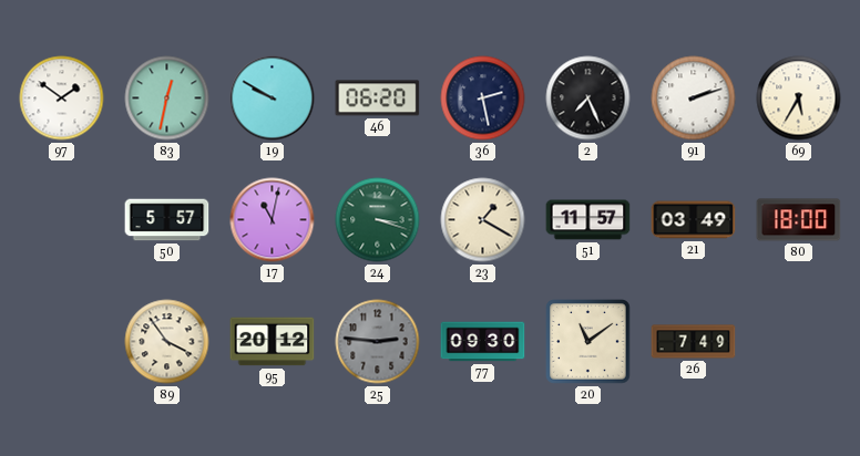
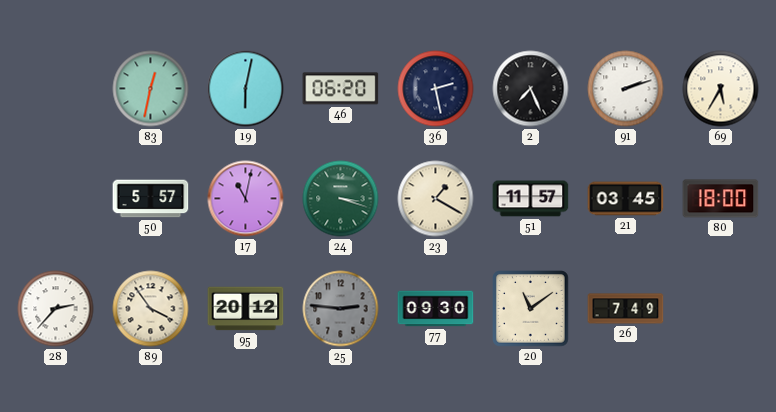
97: 1:51 -> none
19: 9:50 -> 6:02
21: 03:49 -> 03:45
28: none -> 2:37
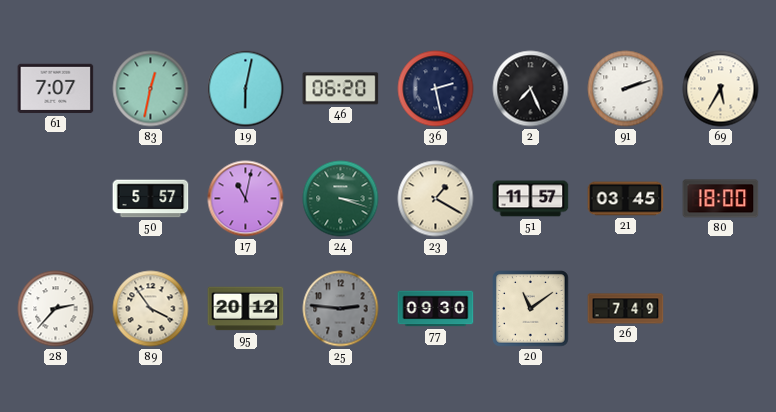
61: none -> 7:07
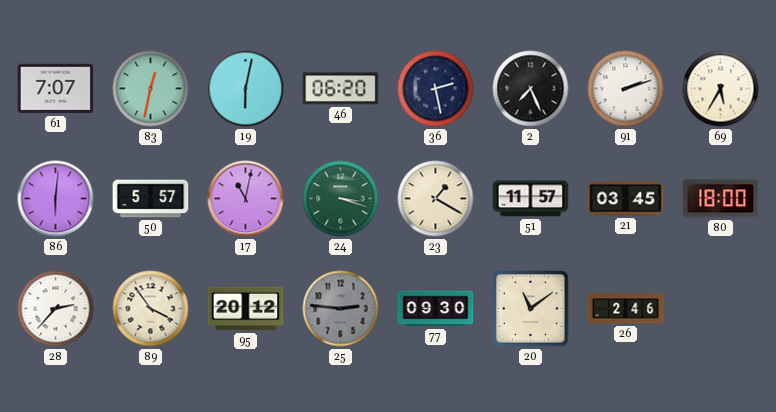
86: none -> 6:01
26: 7:49 -> 2:46
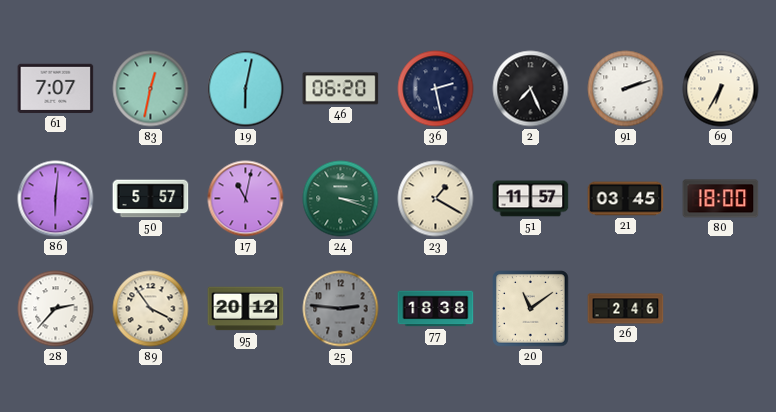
69: 5:35 -> 6:35
77: 09:30 -> 18:38
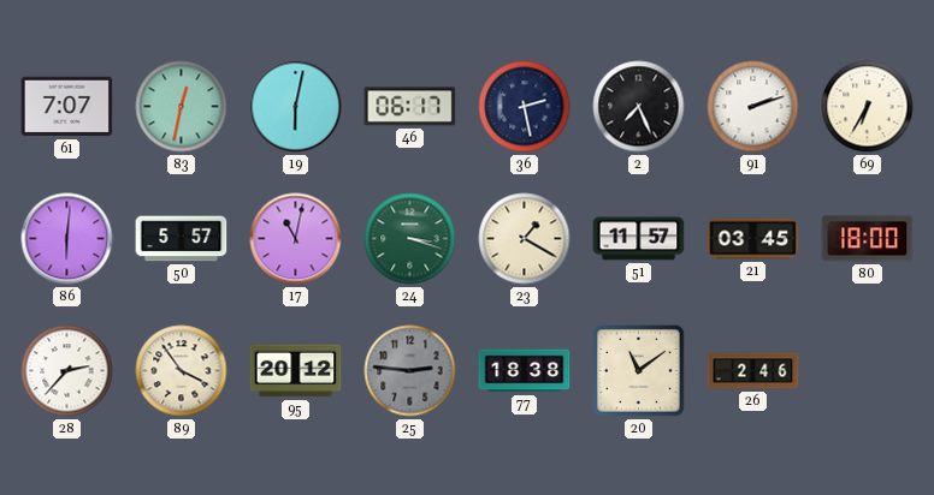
46: 06:20 -> 06:17
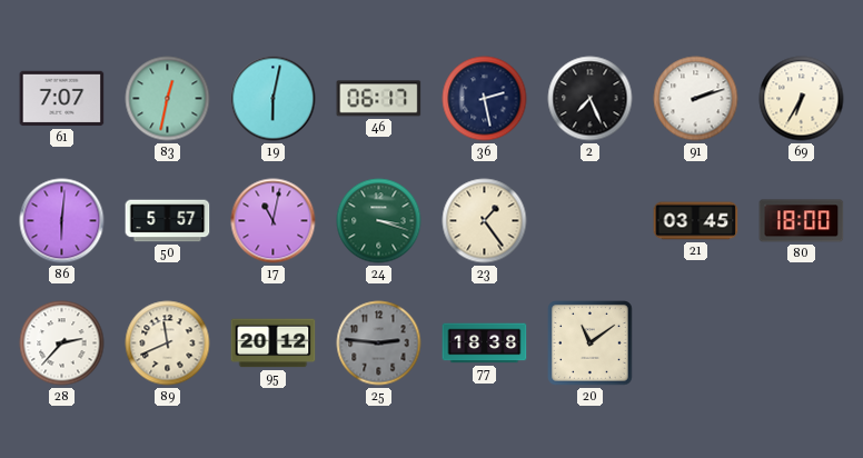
23: 1:20 -> 1:24
51: 11:57 -> none
89: 3:54 -> 11:41
26: 2:46 -> none
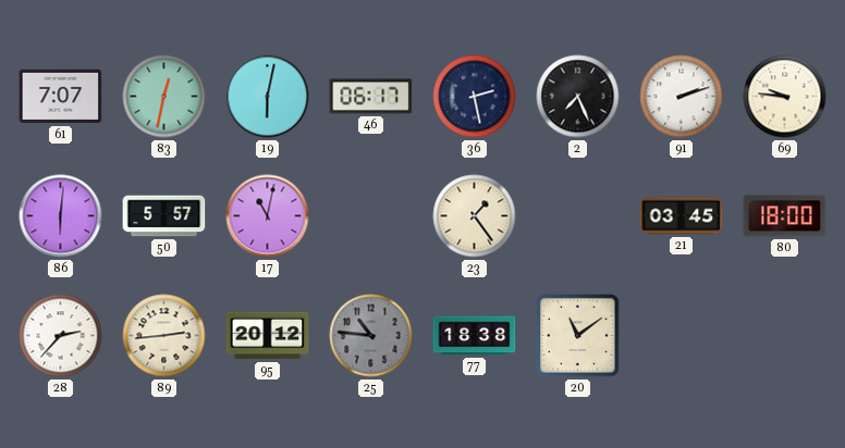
69: 6:35 -> 9:46
24: 3:18 -> none
89: 11:41 -> 2:44
25: 2:46 -> 10:46
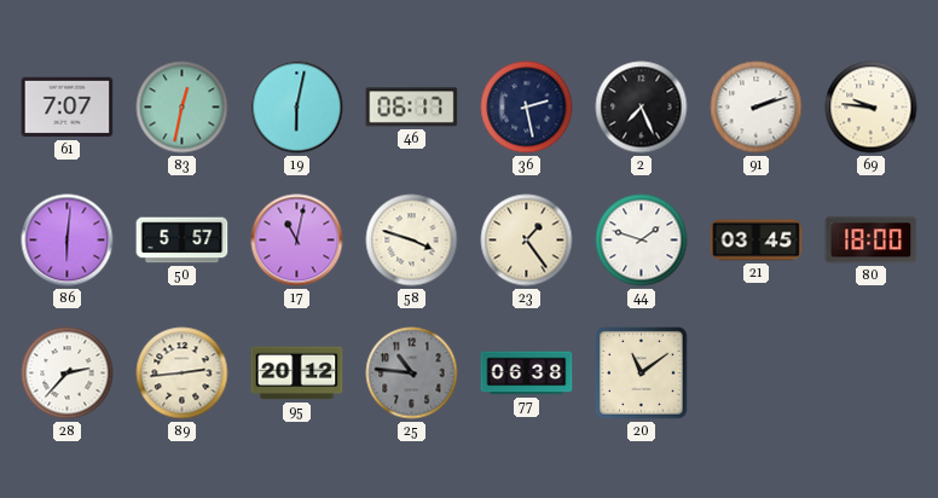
58: none -> 3:48
44: none -> 1:48
77: 18:38 -> 06:38
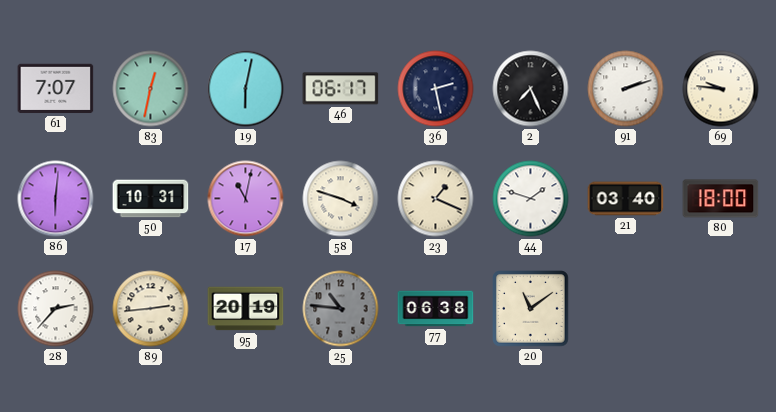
50: 5:57 -> 10:31
23: 1:24 -> 1:19
21: 03:45 -> 03:40
95: 20:12 -> 20:19
